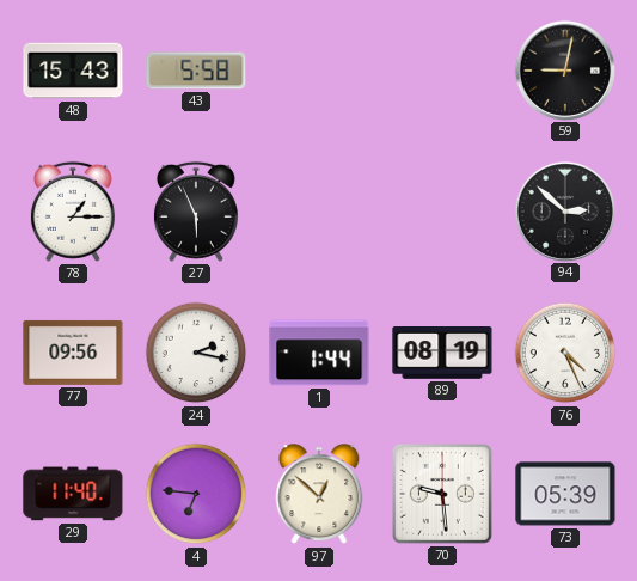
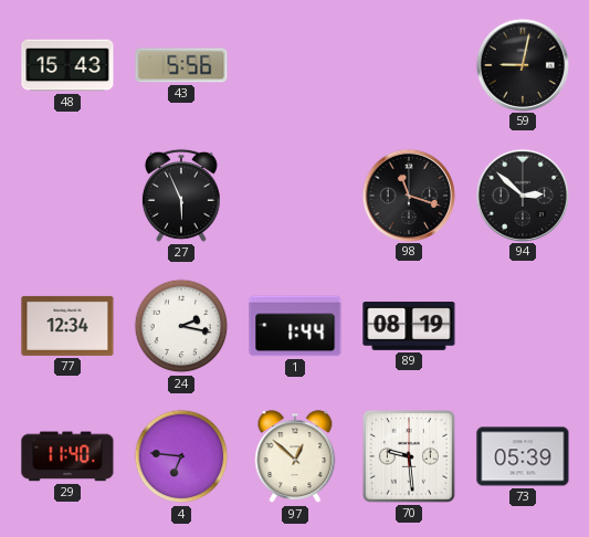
43: 5:58 -> 5:56
78: 1:15 -> none
98: none -> 11:18
77: 09:56 -> 12:34
76: 4:26 -> none
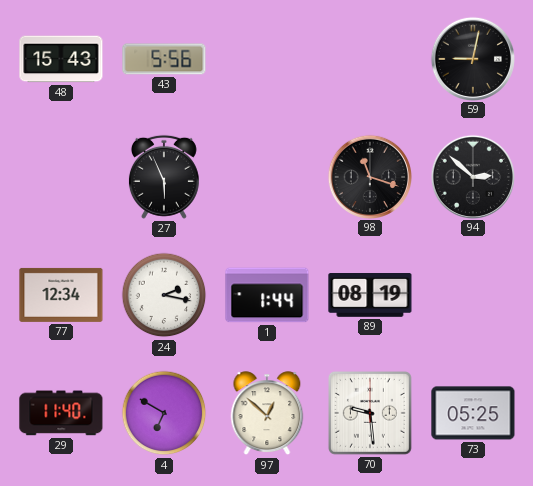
4: 6:46 -> 6:50
73: 05:39 -> 05:25
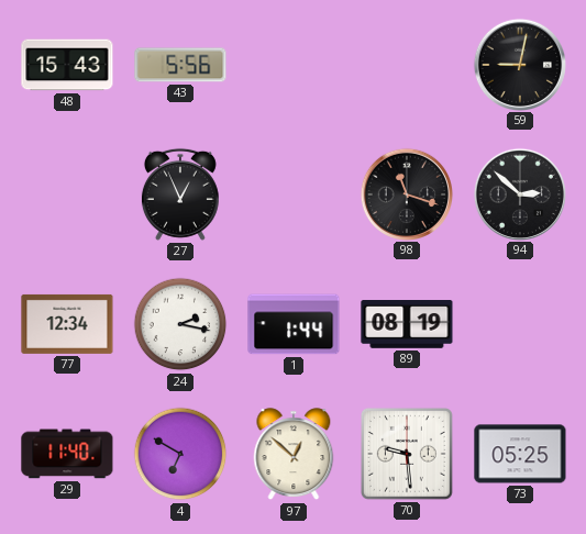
27: 5:56 -> 12:56
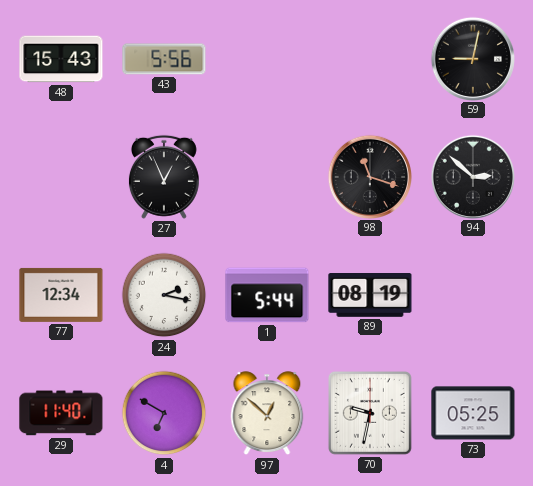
1: 1:44 -> 5:44
70: 9:29 -> 9:32
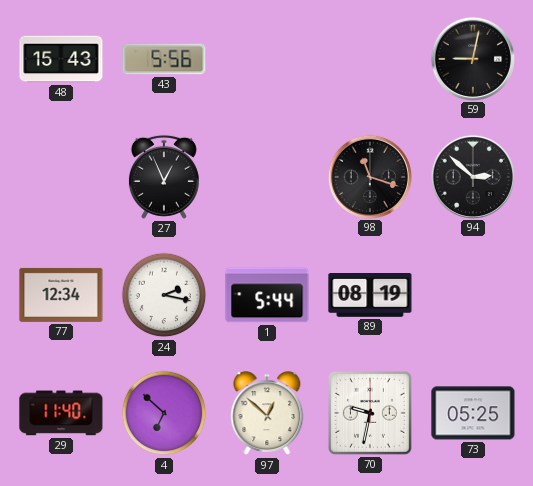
4: 6:50 -> 6:52
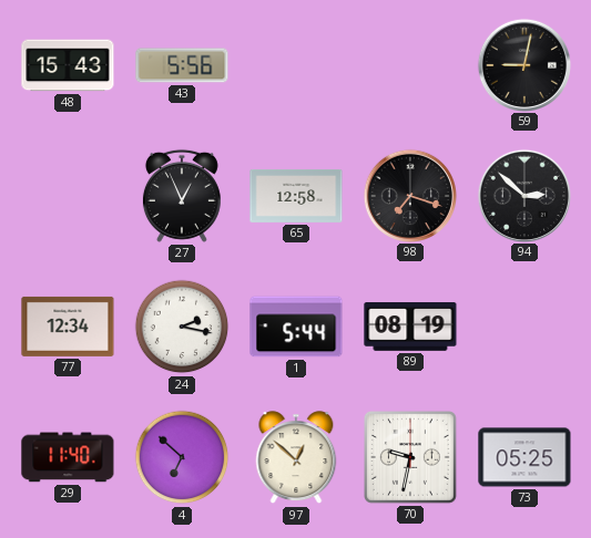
65: none -> 12:58
98: 11:18 -> 7:18
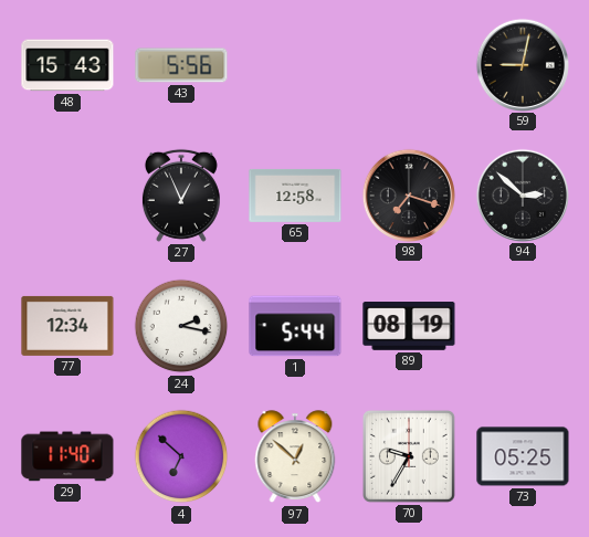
70: 9:32 -> 9:35
